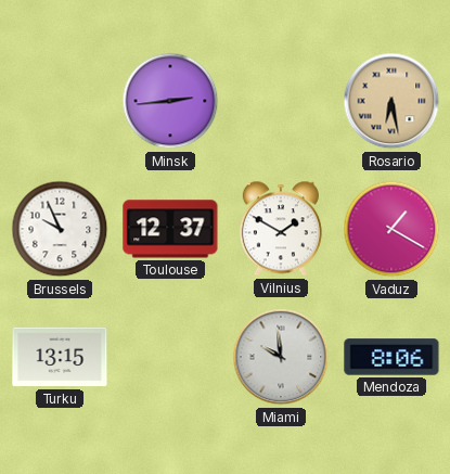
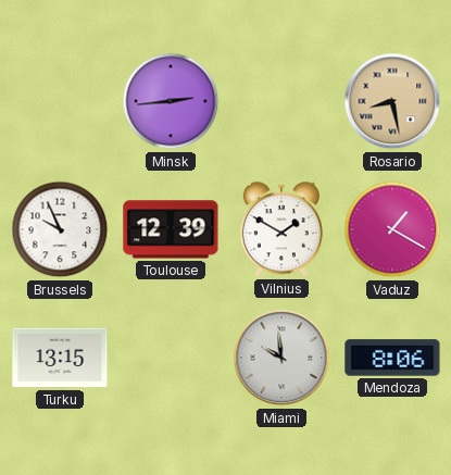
Rosario: 6:28 -> 8:28
Toulouse: 12:37 -> 12:39
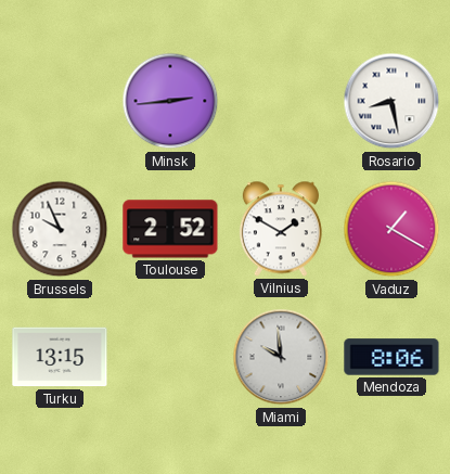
Rosario dial: champagne -> white
Toulouse: 12:39 -> 2:52
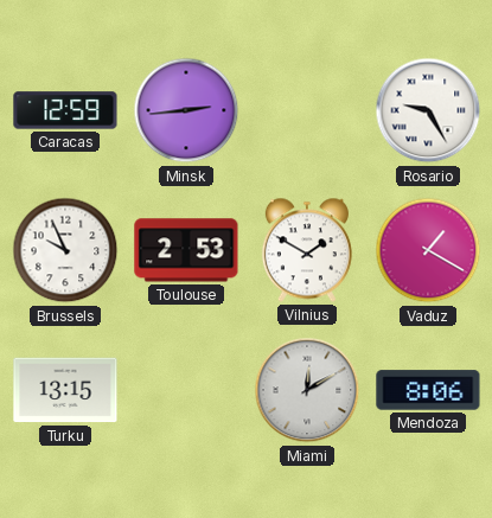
Caracas: none -> 12:59
Rosario: 8:28 -> 9:25
Toulouse: 2:52 -> 2:53
Miami: 9:59 -> 12:10
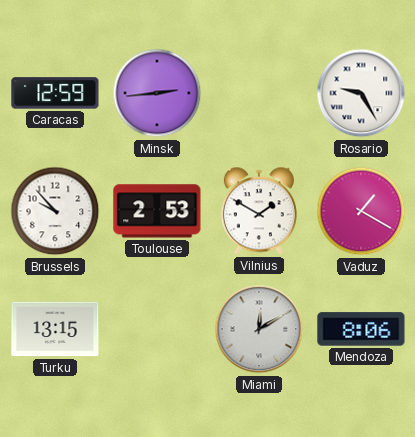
Brussels: 9:56 -> 9:53
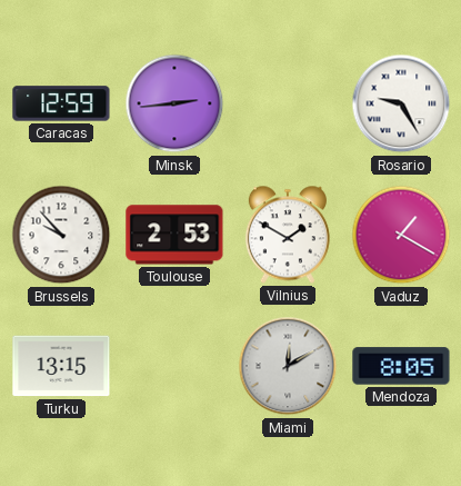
Mendoza: 8:06 -> 8:05
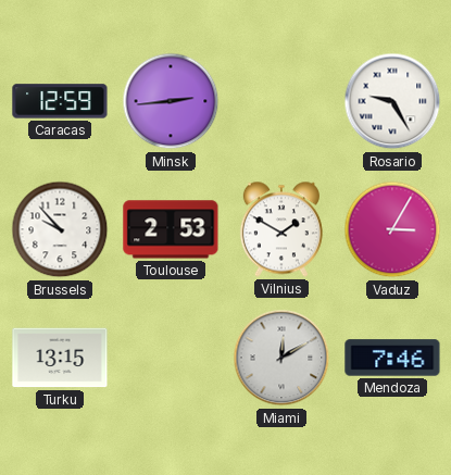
Vaduz: 1:20 -> 3:05
Mendoza: 8:05 -> 7:46
